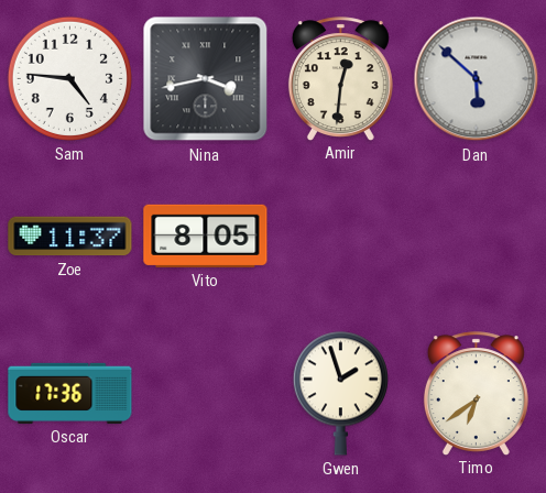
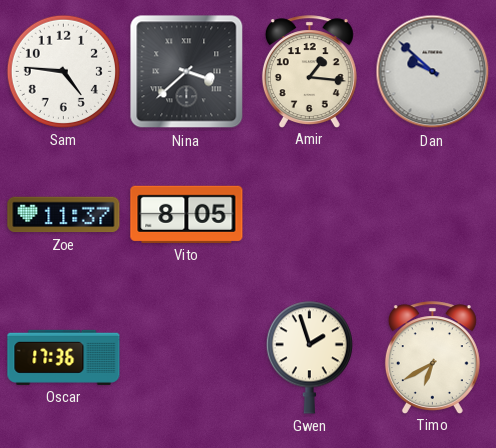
Nina: 3:43 -> 3:38
Amir: 12:31 -> 1:16
Dan: 5:52 -> 9:52
Timo: 6:39 -> 6:40
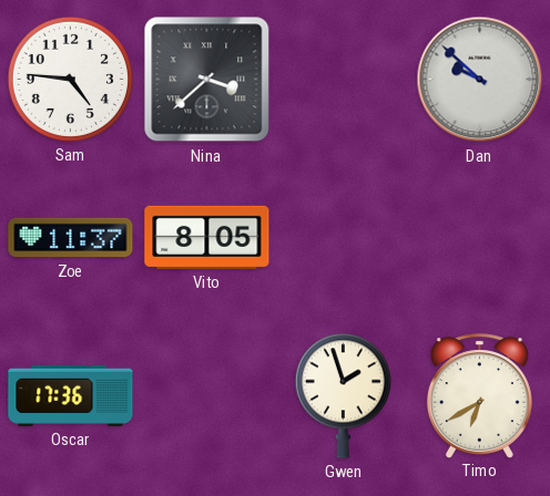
Amir: 1:16 -> none
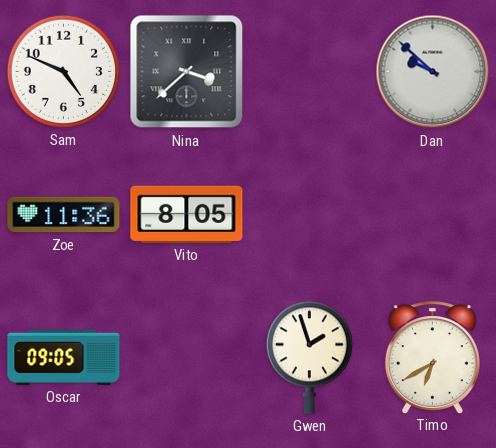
Sam: 4:46 -> 4:49
Zoe: 11:37 -> 11:36
Oscar: 17:36 -> 09:05
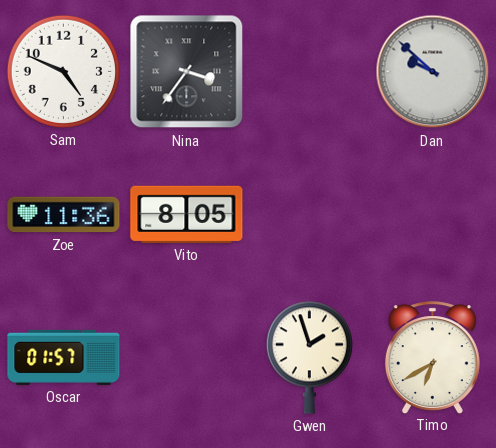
Nina: 3:38 -> 3:36
Oscar: 09:05 -> 01:57
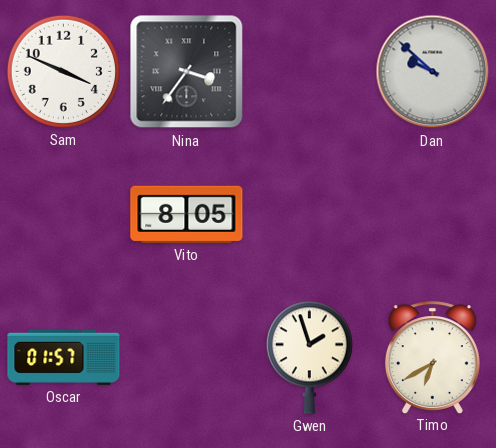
Sam: 4:49 -> 3:49
Zoe: 11:36 -> none
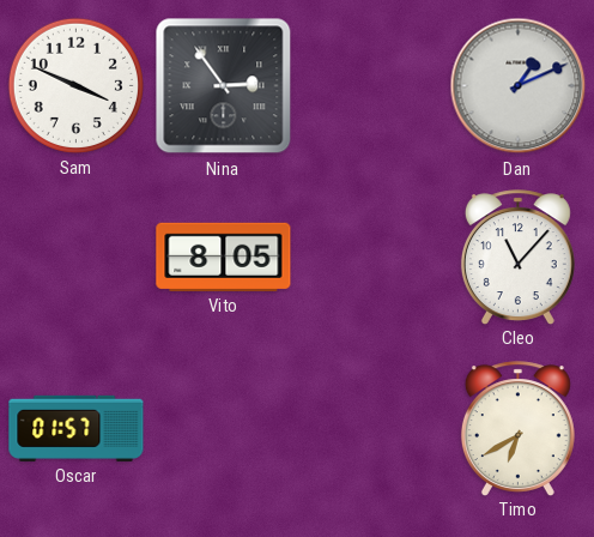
Nina: 3:36 -> 2:54
Dan: 9:52 -> 1:11
Cleo: none -> 11:07
Gwen: 1:57 -> none
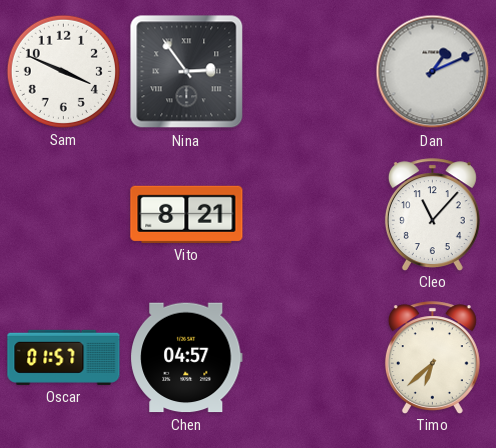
Vito: 8:05 -> 8:21
Chen: none -> 04:57
Timo: 6:40 -> 6:38
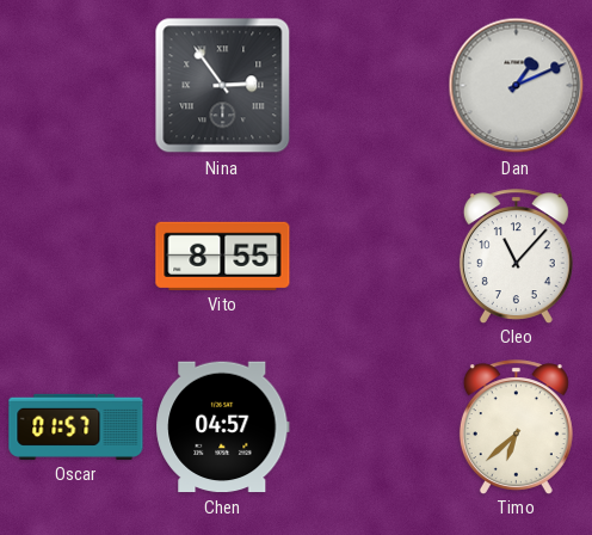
Sam: 3:49 -> none
Vito: 8:21 -> 8:55
